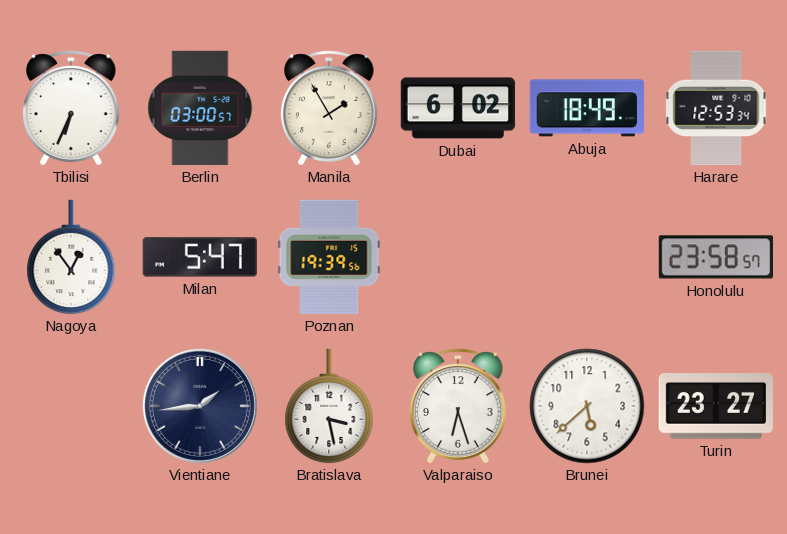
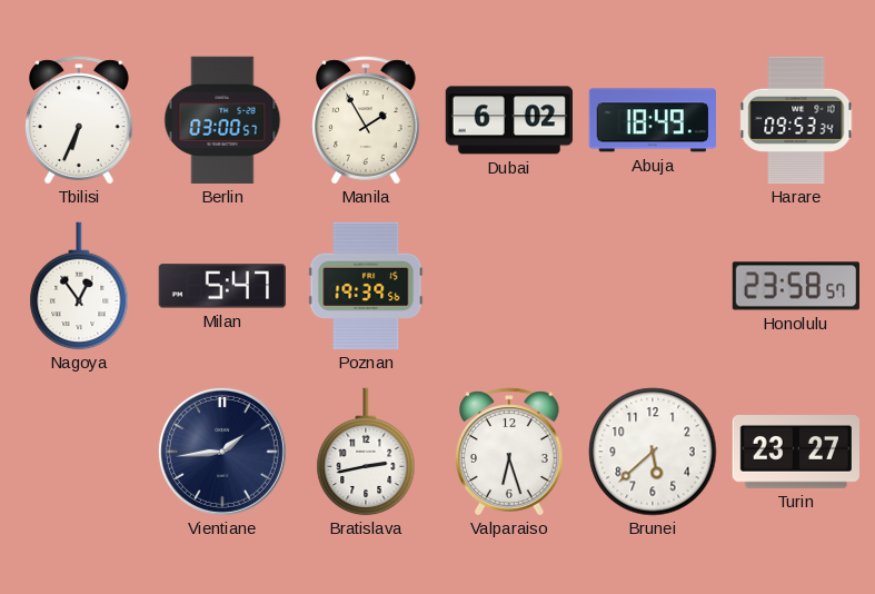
Harare: 12:53 -> 09:53
Bratislava: 3:28 -> 2:43
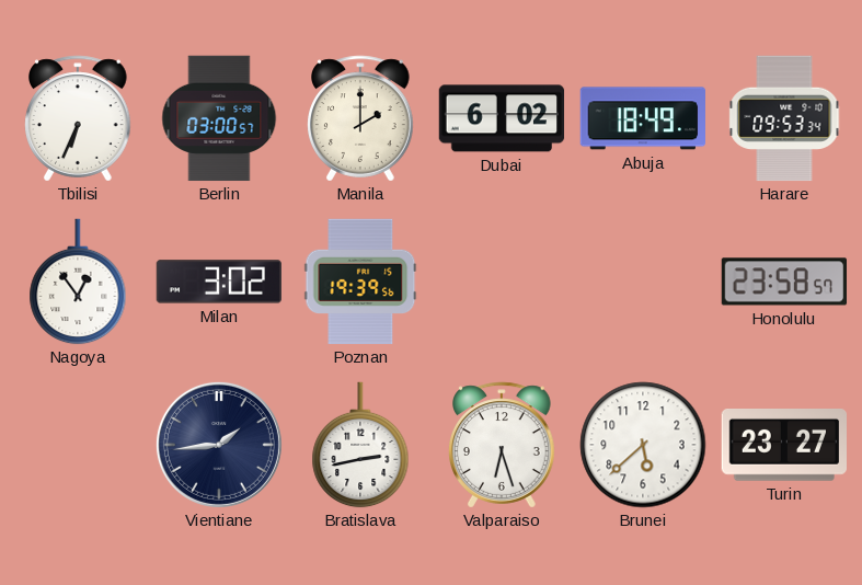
Manila: 1:55 -> 2:00
Milan: 5:47 -> 3:02
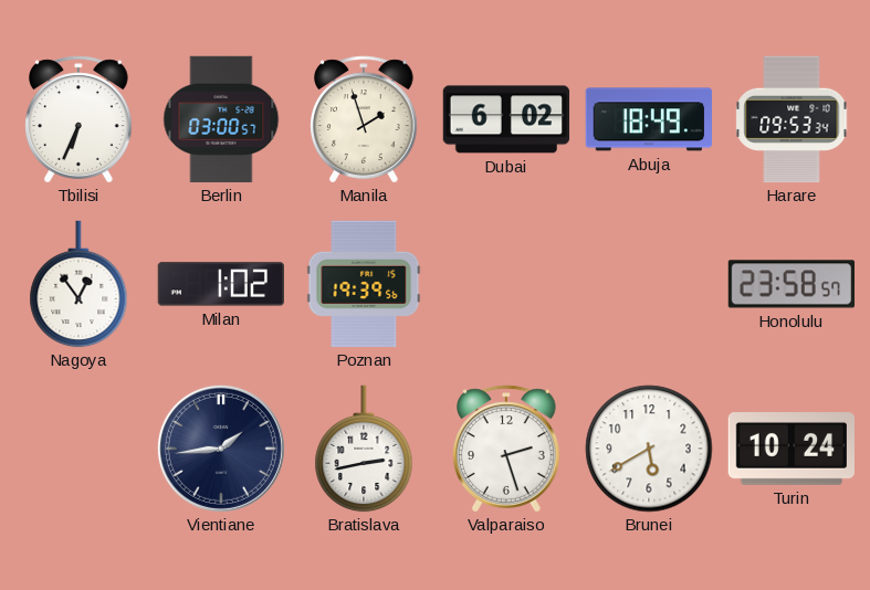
Manila: 2:00 -> 1:57
Milan: 3:02 -> 1:02
Valparaiso: 6:27 -> 2:27
Brunei: 5:38 -> 5:40
Turin: 23:27 -> 10:24
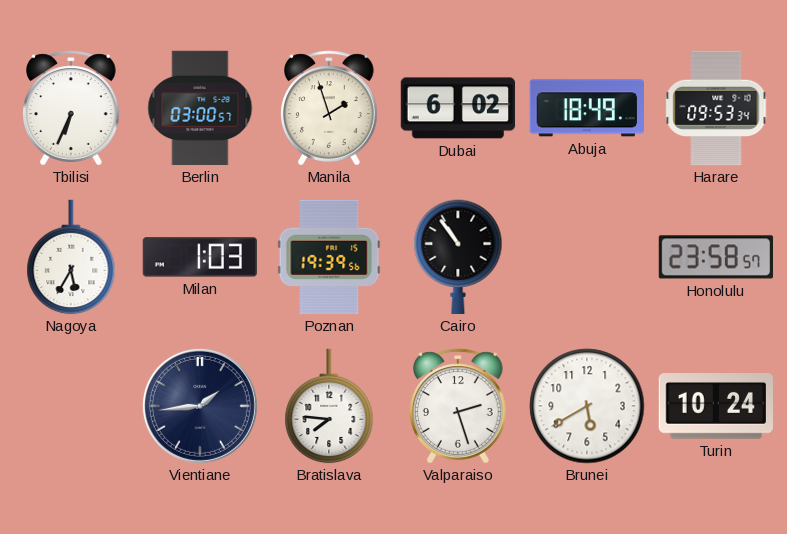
Nagoya: 12:54 -> 5:35
Milan: 1:02 -> 1:03
Cairo: none -> 10:54
Bratislava: 2:43 -> 7:46
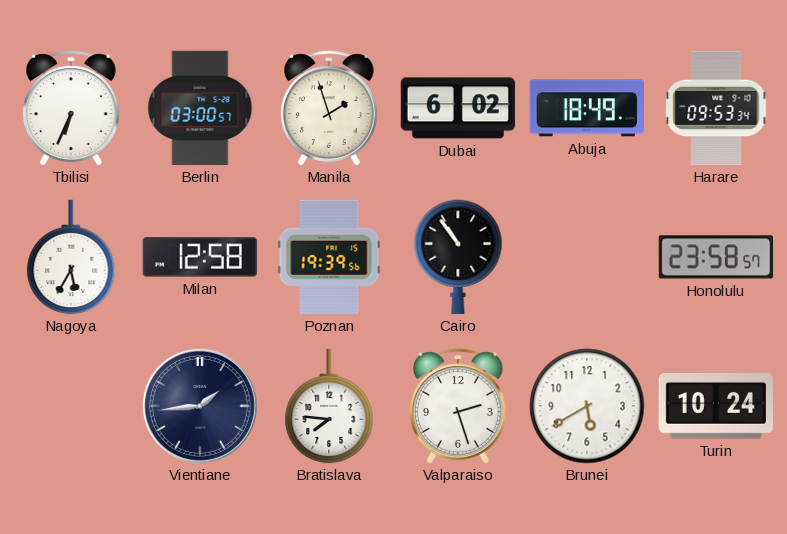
Milan: 1:03 -> 12:58
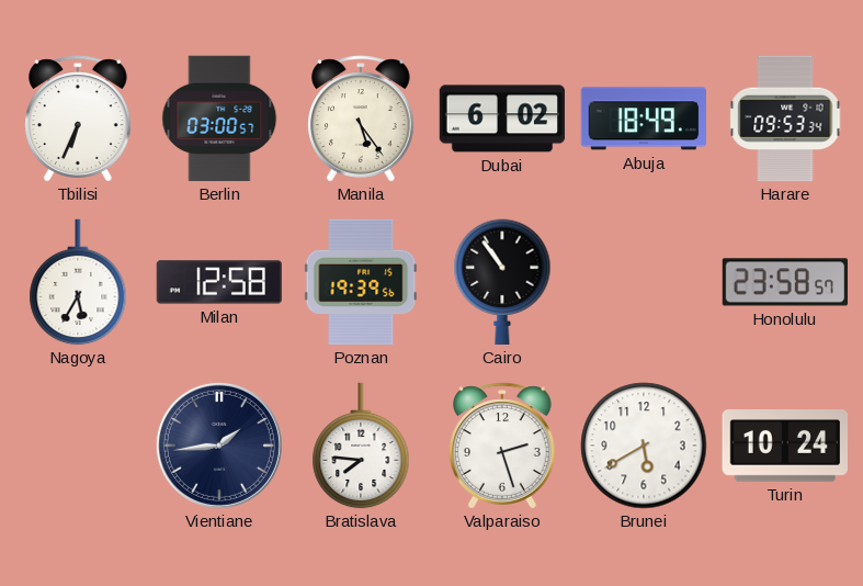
Manila: 1:57 -> 5:24
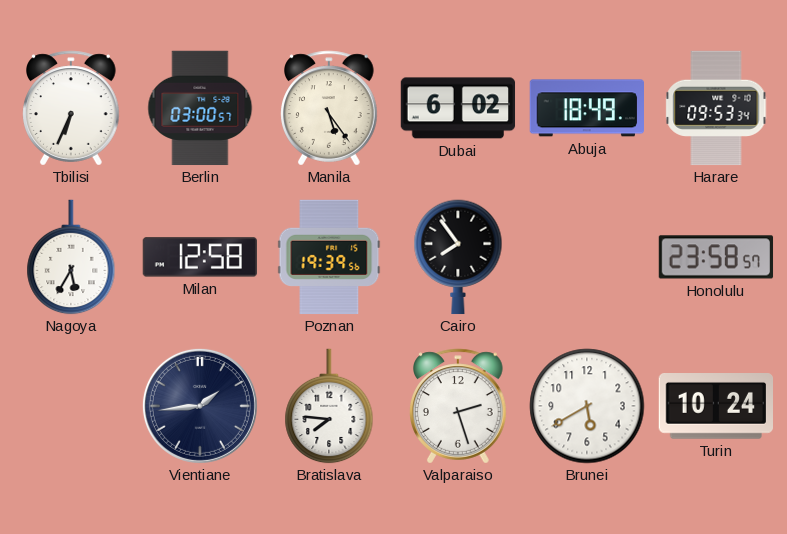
Cairo: 10:54 -> 7:54
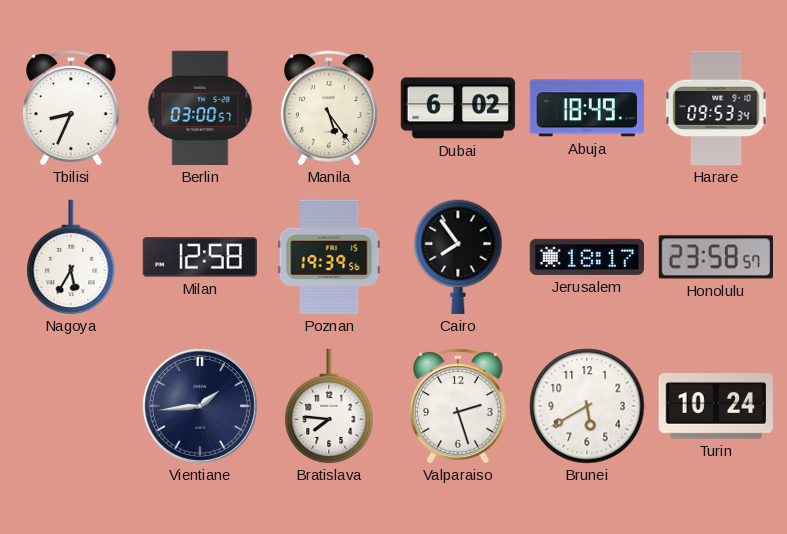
Tbilisi: 6:34 -> 8:34
Jerusalem: none -> 18:17
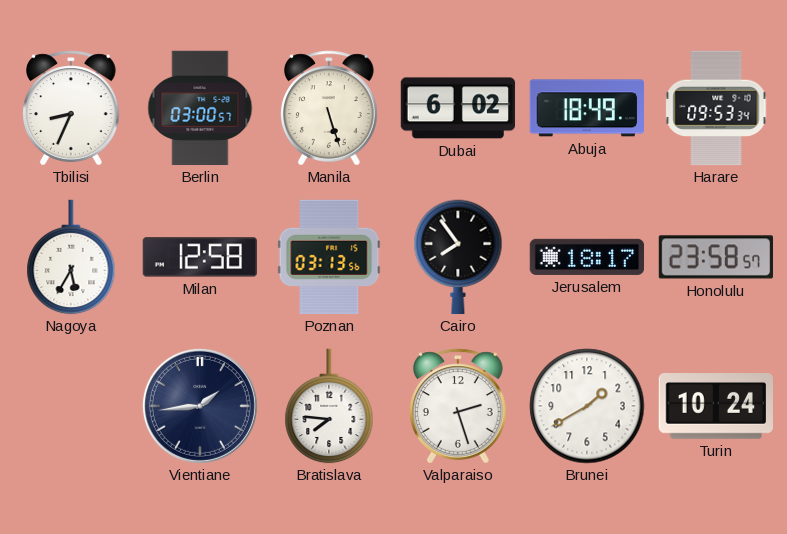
Manila: 5:24 -> 5:27
Poznan: 19:39 -> 03:13
Brunei: 5:40 -> 1:40
